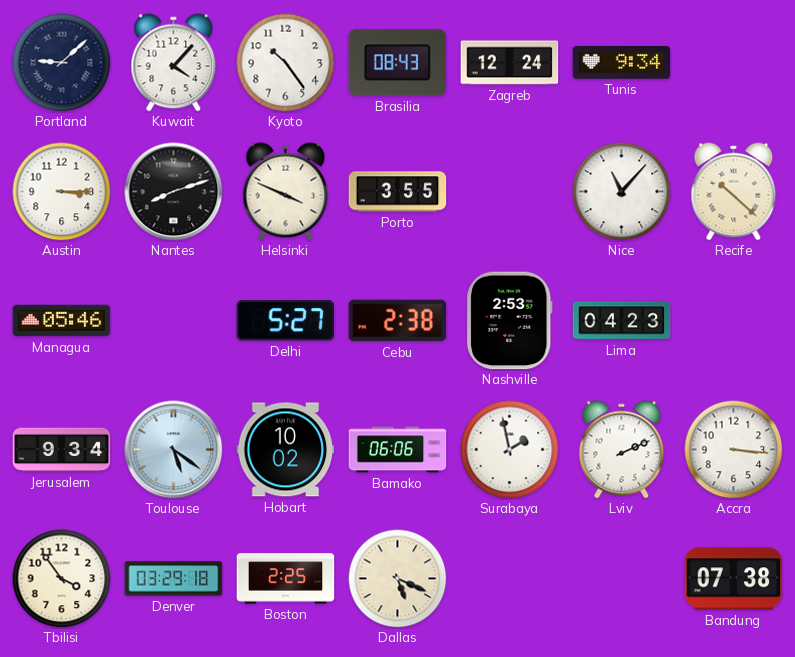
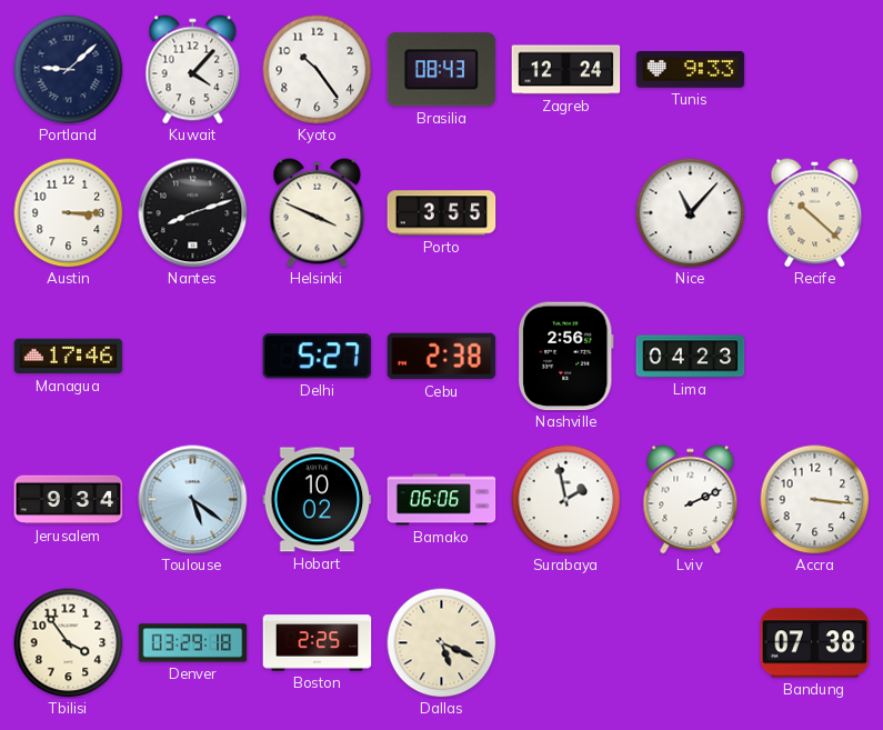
Tunis: 9:34 -> 9:33
Managua: 05:46 -> 17:46
Nashville: 2:53 -> 2:56
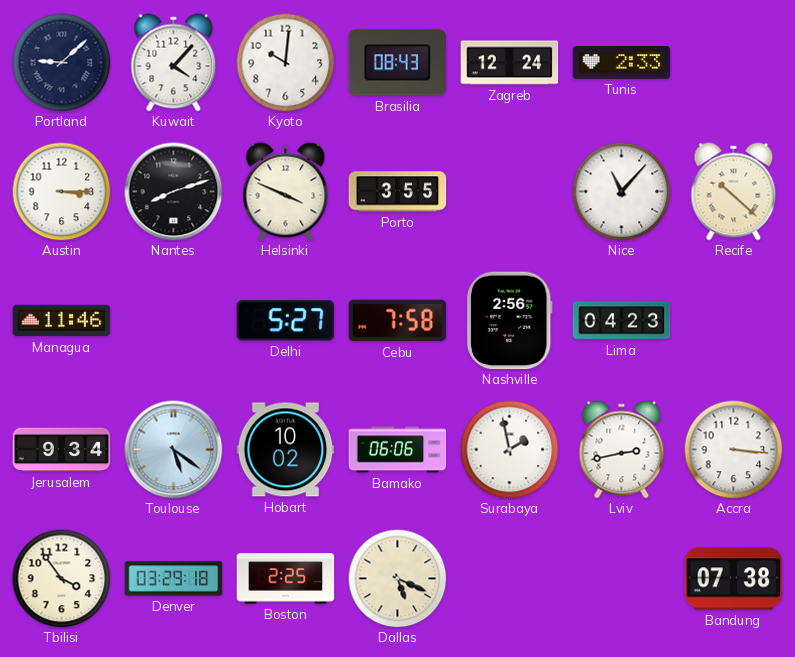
Kyoto: 10:24 -> 10:01
Tunis: 9:33 -> 2:33
Managua: 17:46 -> 11:46
Cebu: 2:38 -> 7:58
Lviv: 2:11 -> 2:43
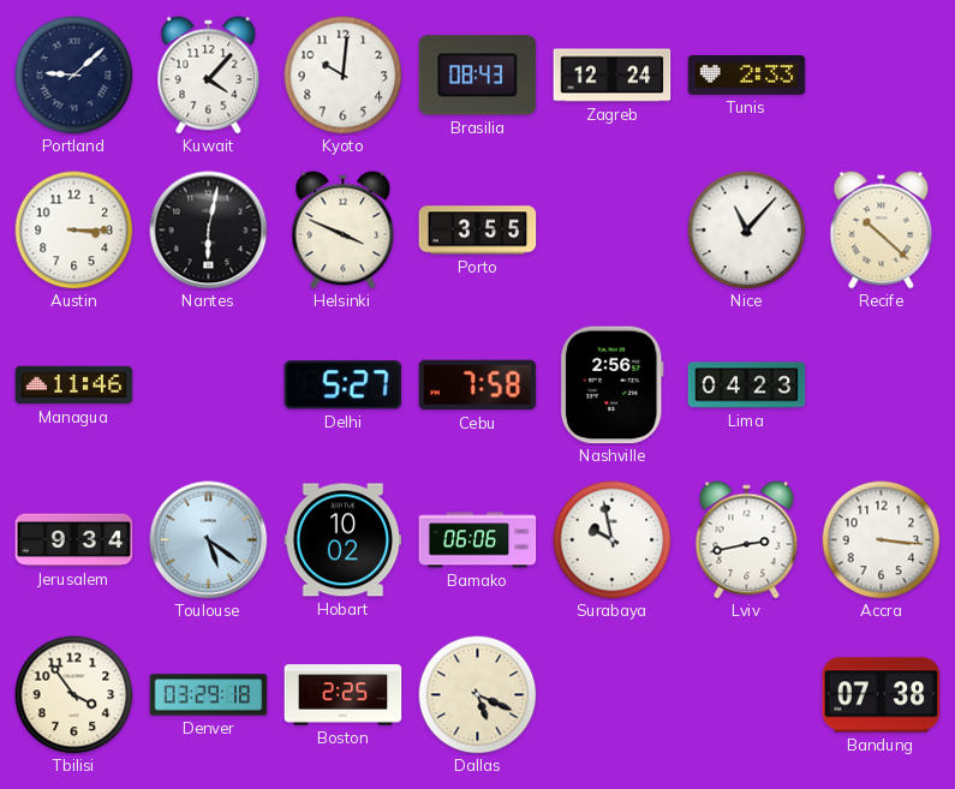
Nantes: 8:12 -> 6:02
Surabaya: 1:58 -> 9:58
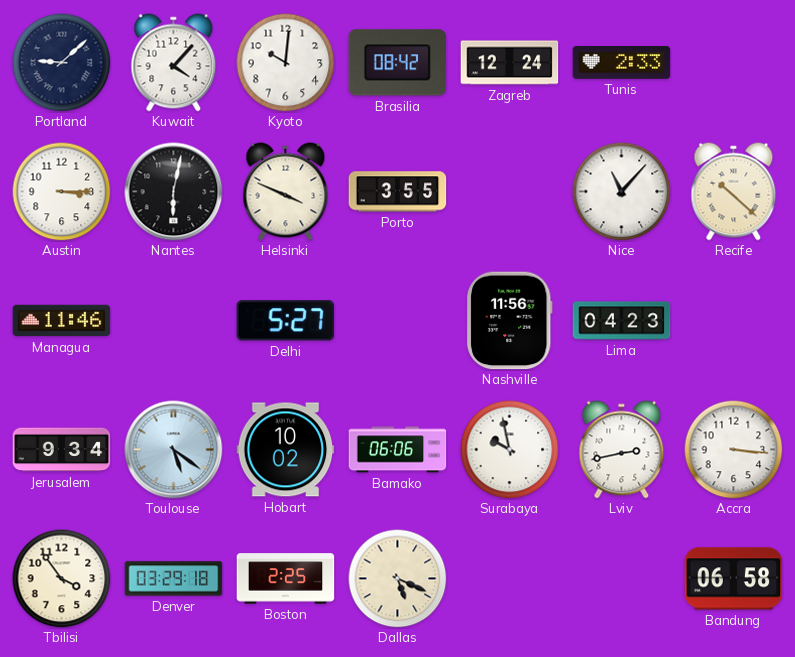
Brasilia: 08:43 -> 08:42
Cebu: 7:58 -> none
Nashville: 2:56 -> 11:56
Bandung: 07:38 -> 06:58
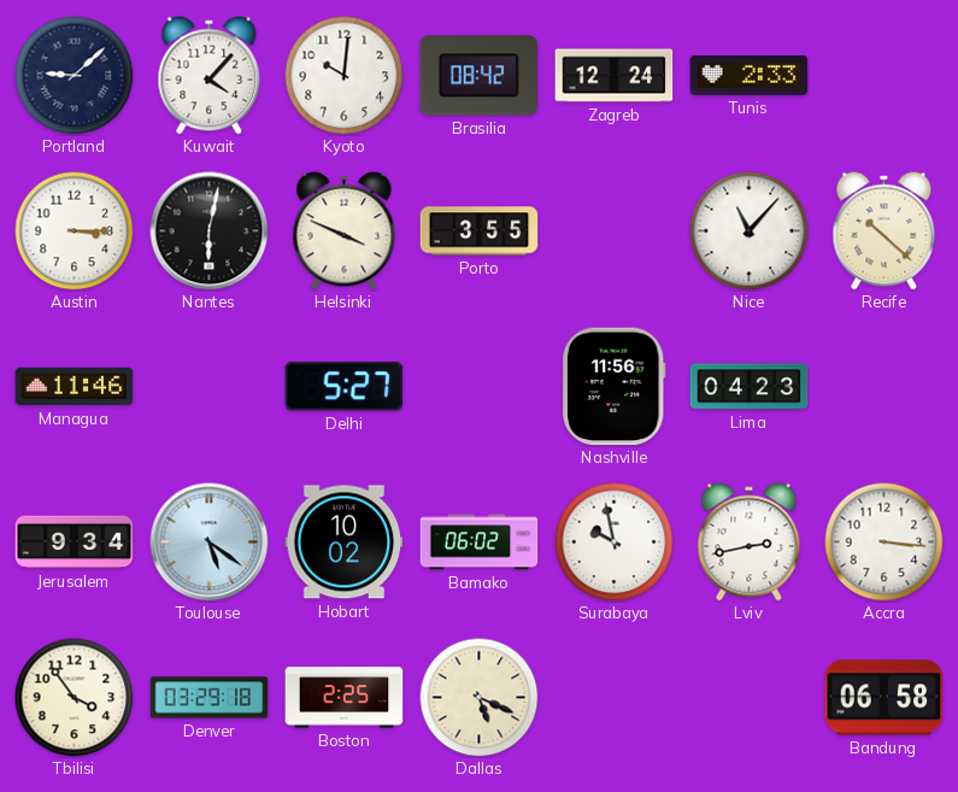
Bamako: 06:06 -> 06:02
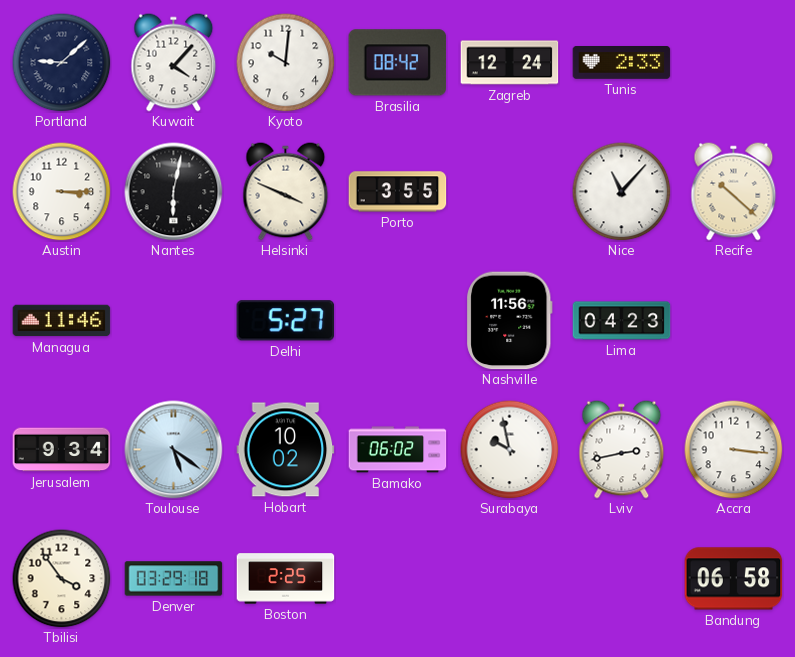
Dallas: 5:19 -> none
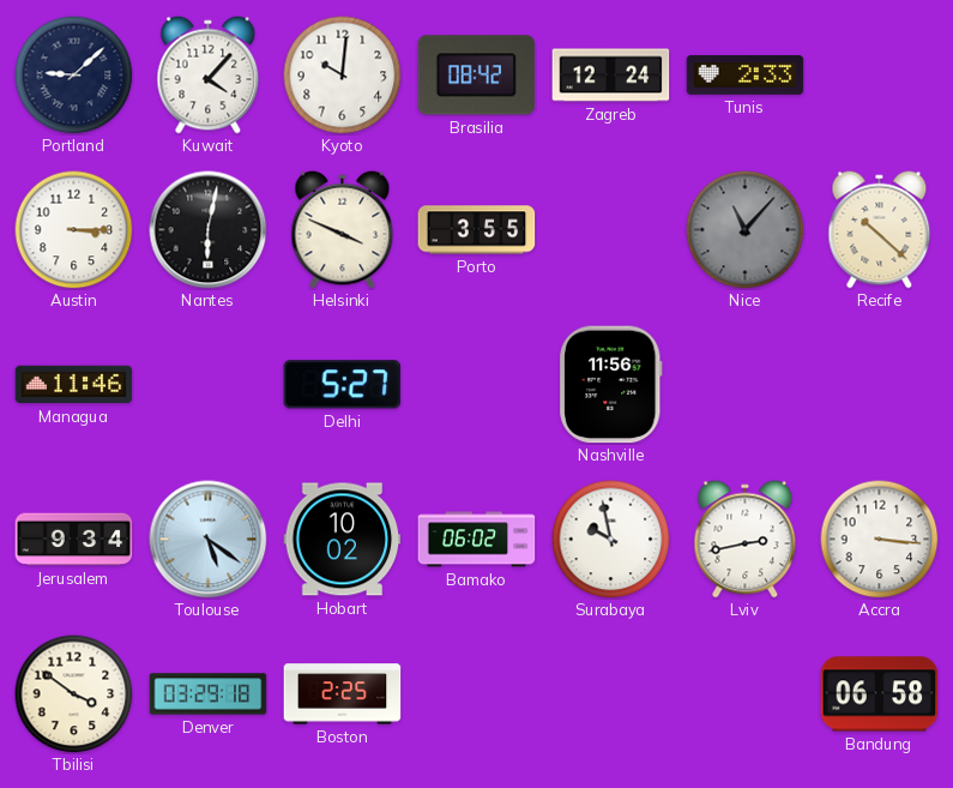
Nice dial: white -> grey
Lima: 04:23 -> none
Tbilisi: 3:54 -> 3:51
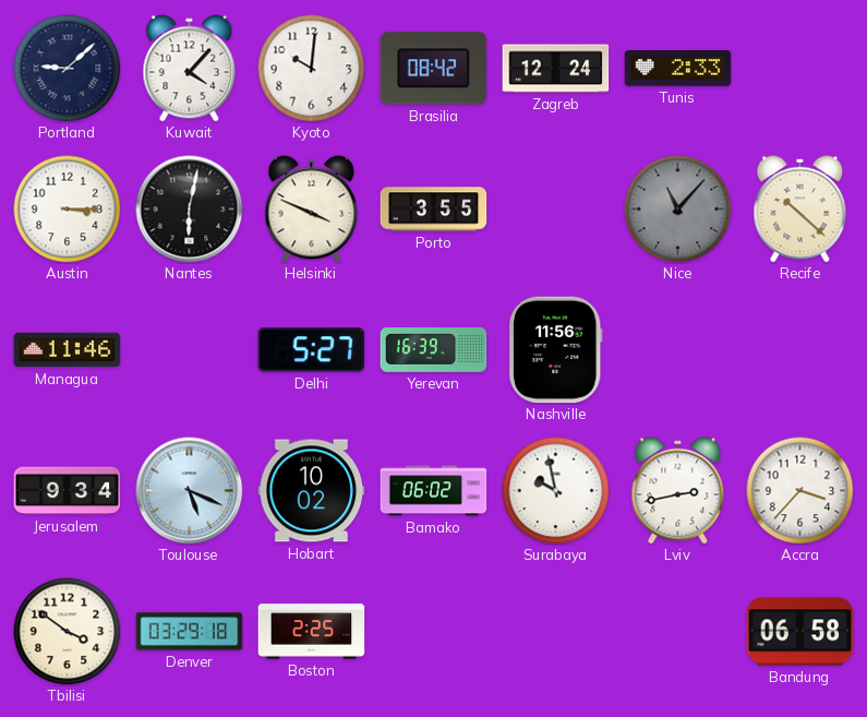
Yerevan: none -> 16:39
Toulouse: 5:21 -> 5:19
Accra: 3:16 -> 3:37
